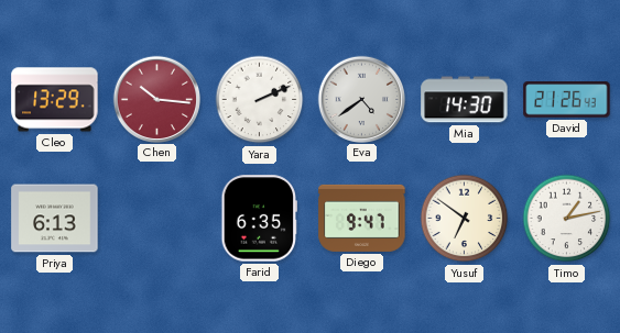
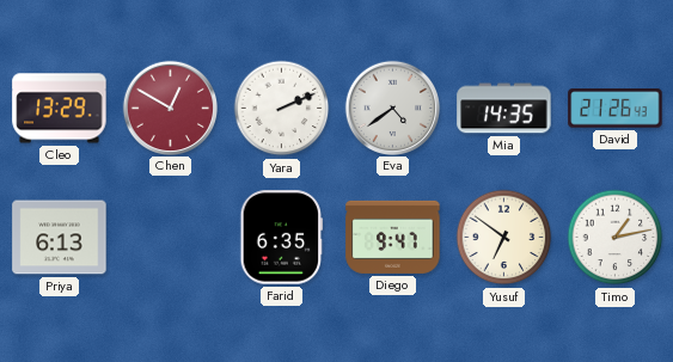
Chen: 10:16 -> 12:50
Mia: 14:30 -> 14:35
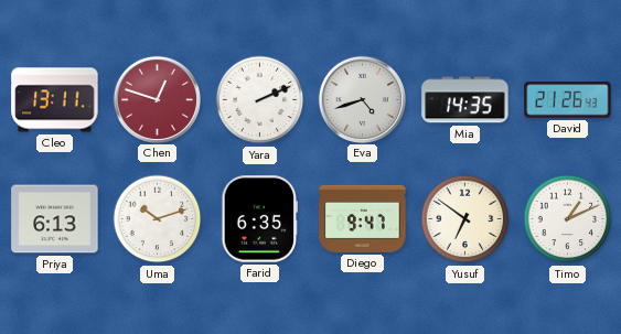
Cleo: 13:29 -> 13:11
Chen: 12:50 -> 12:48
Eva: 4:39 -> 4:42
Uma: none -> 10:12
Timo: 1:13 -> 1:11
